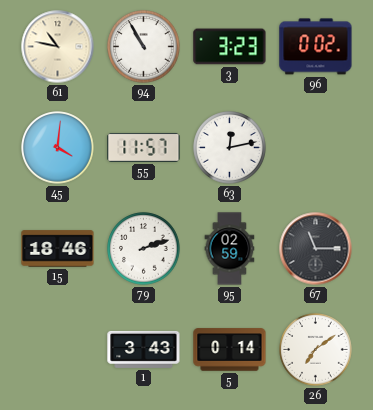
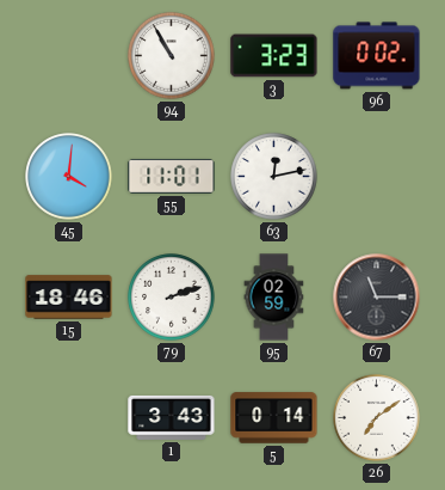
61: 10:47 -> none
55: 11:57 -> 11:01
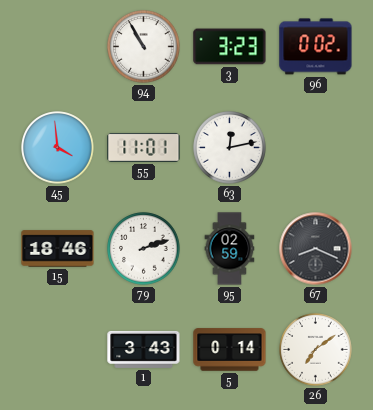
45: 4:01 -> 3:59
67: 11:15 -> 8:19
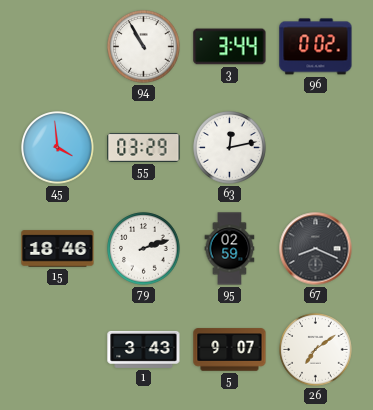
3: 3:23 -> 3:44
55: 11:01 -> 03:29
5: 0:14 -> 9:07
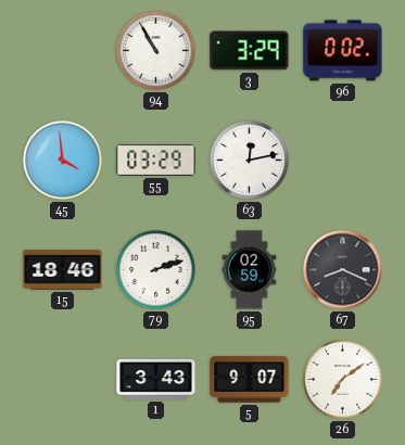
3: 3:44 -> 3:29
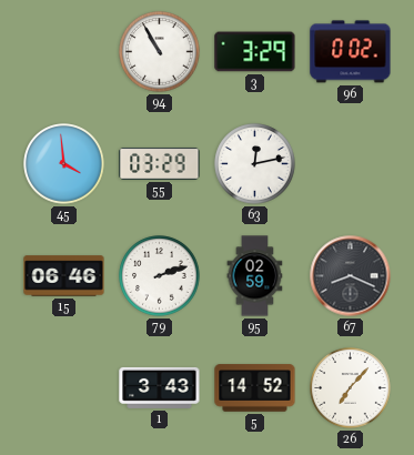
15: 18:46 -> 06:46
5: 9:07 -> 14:52
26: 7:09 -> 7:07
